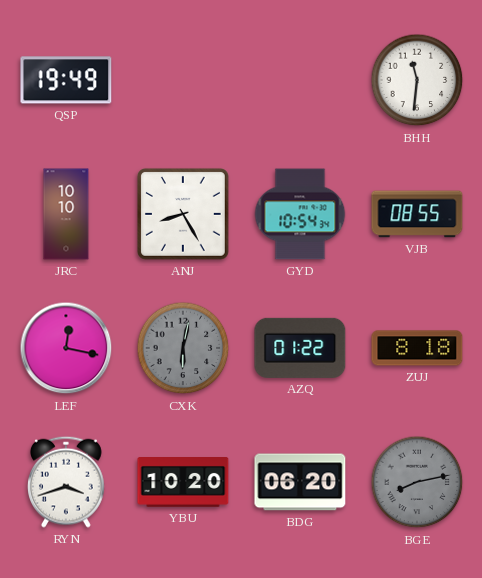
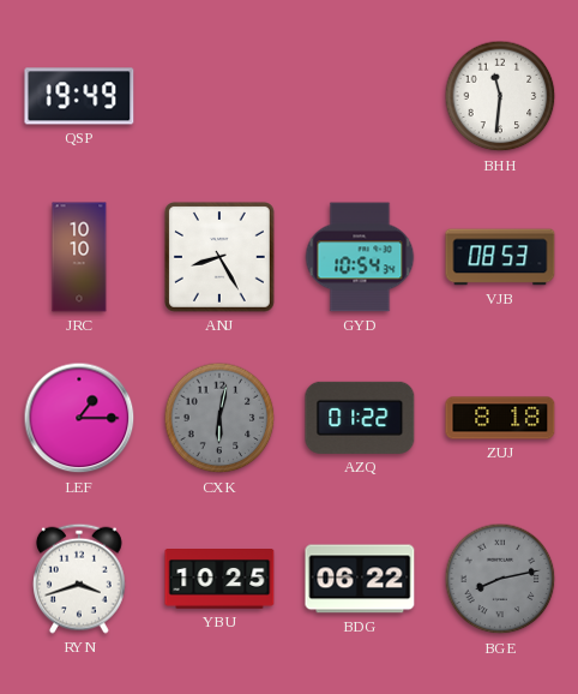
VJB: 08:55 -> 08:53
LEF: 12:17 -> 1:15
YBU: 10:20 -> 10:25
BDG: 06:20 -> 06:22
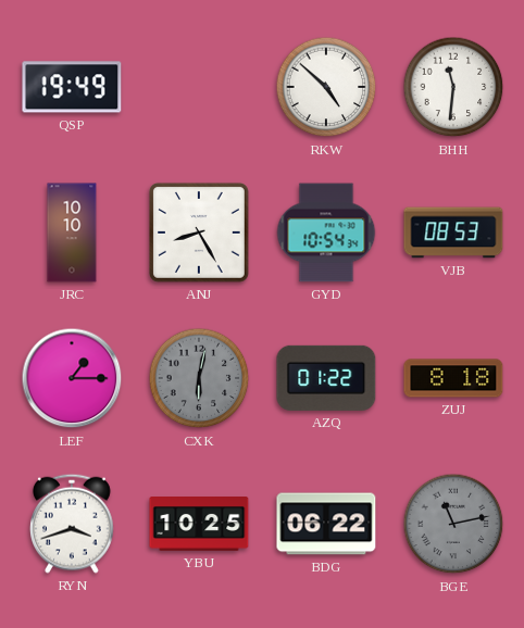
RKW: none -> 4:52
BGE: 8:13 -> 11:13
